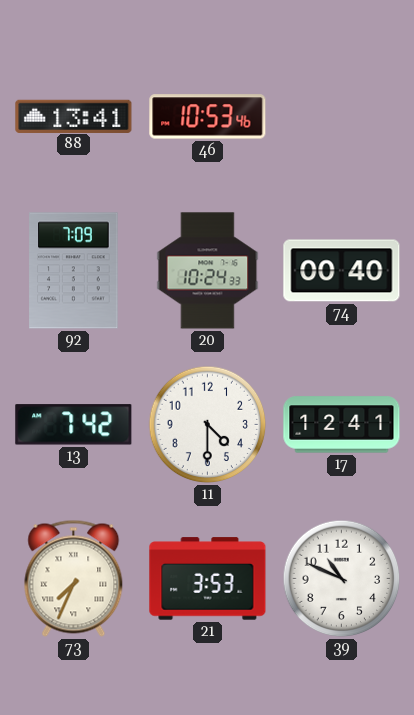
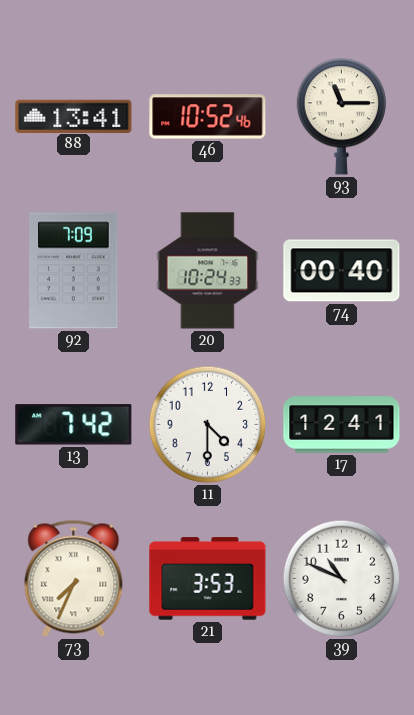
46: 10:53 -> 10:52
93: none -> 11:15
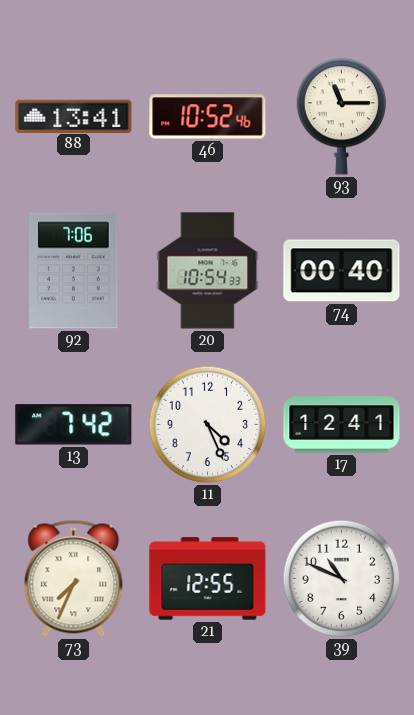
92: 7:09 -> 7:06
20: 10:24 -> 10:54
11: 4:30 -> 4:26
21: 3:53 -> 12:55
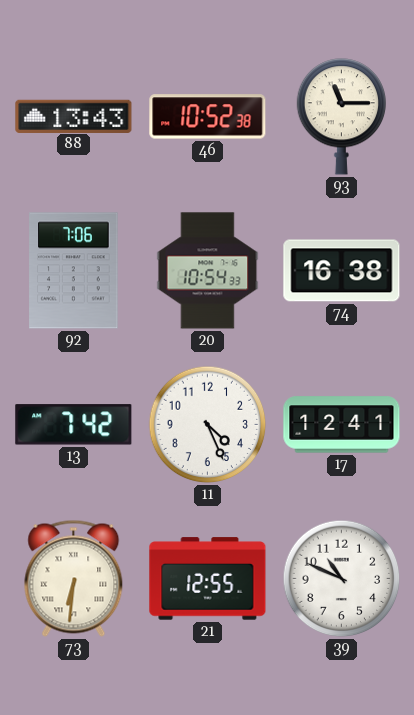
88: 13:41 -> 13:43
46: 10:52:46 -> 10:52:38
74: 00:40 -> 16:38
73: 7:34 -> 6:31
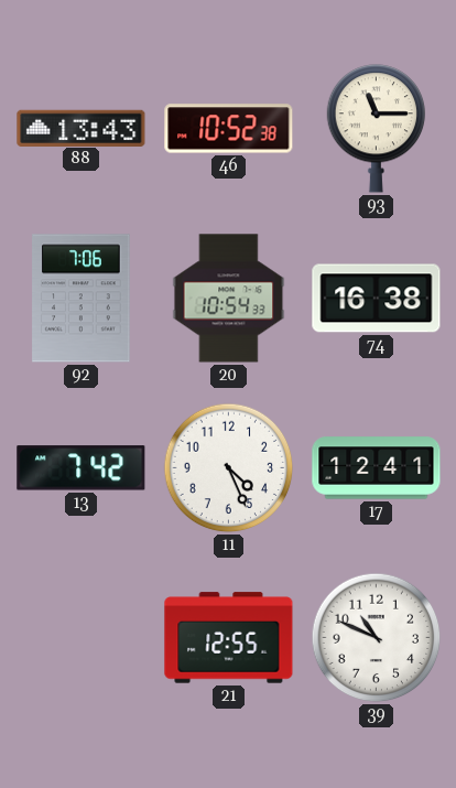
73: 6:31 -> none
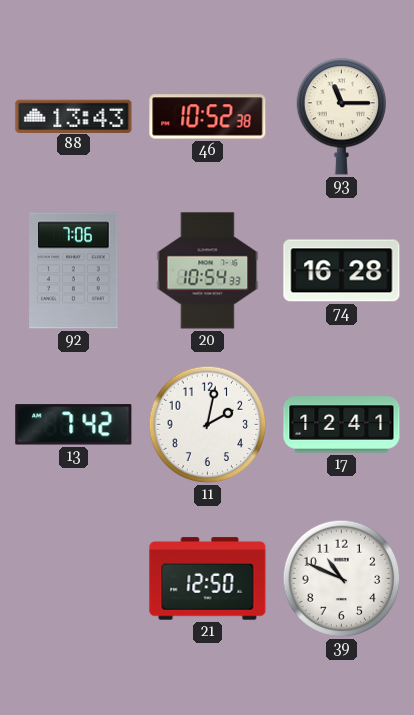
74: 16:38 -> 16:28
11: 4:26 -> 2:02
21: 12:55 -> 12:50
